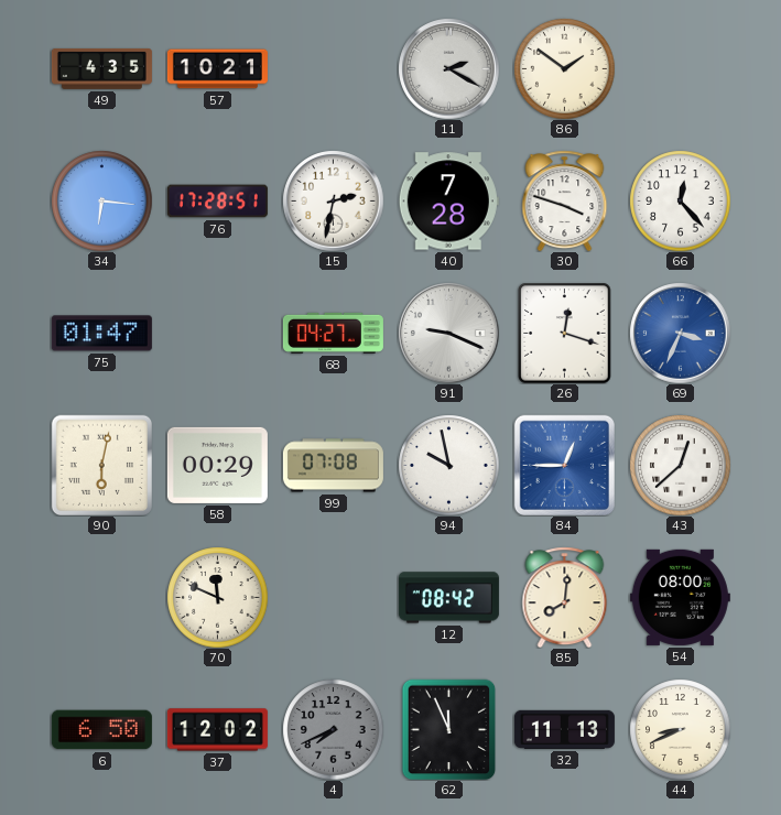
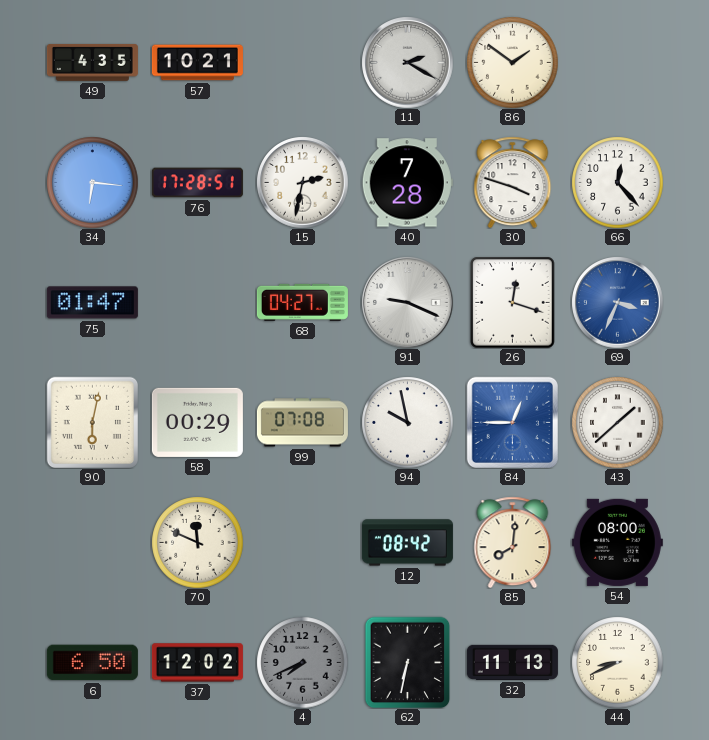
43: 12:38 -> 1:38
62: 11:56 -> 6:32
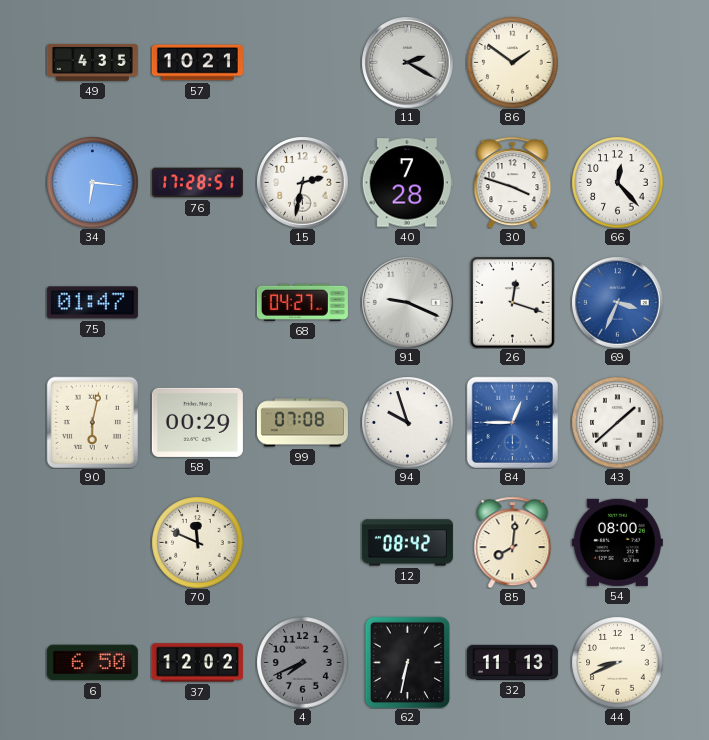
94: 9:58 -> 9:57
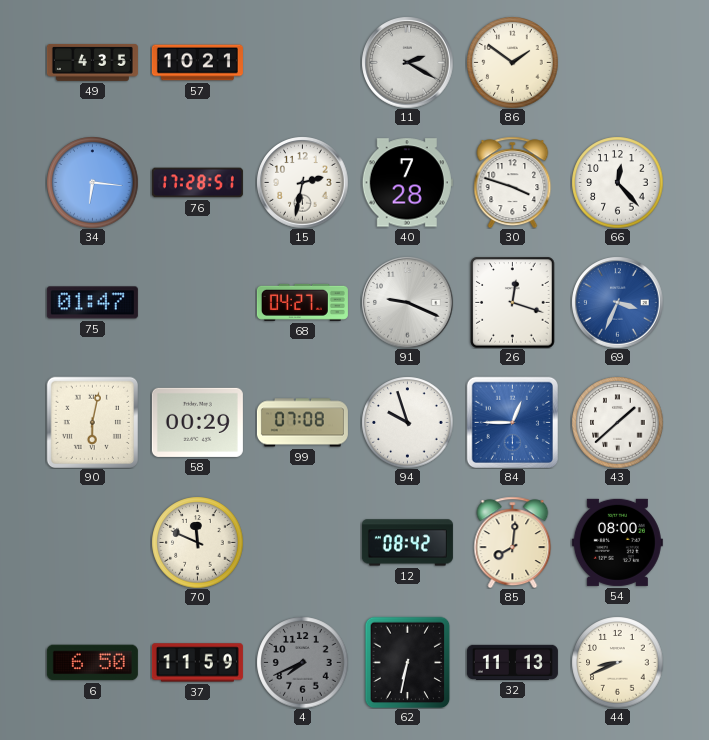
37: 12:02 -> 11:59
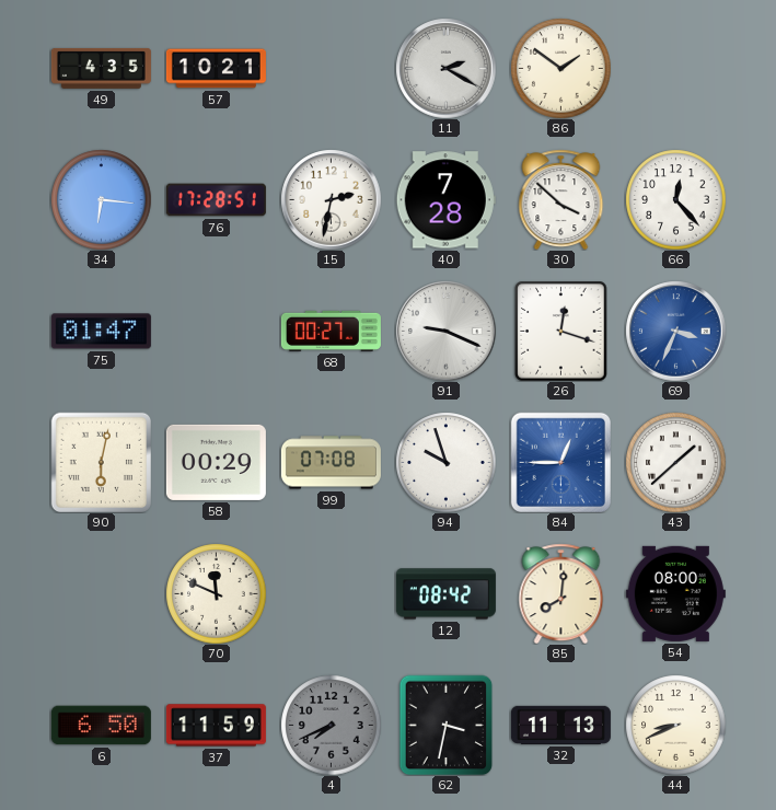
30: 3:48 -> 3:52
68: 04:27 -> 00:27
62: 6:32 -> 3:32
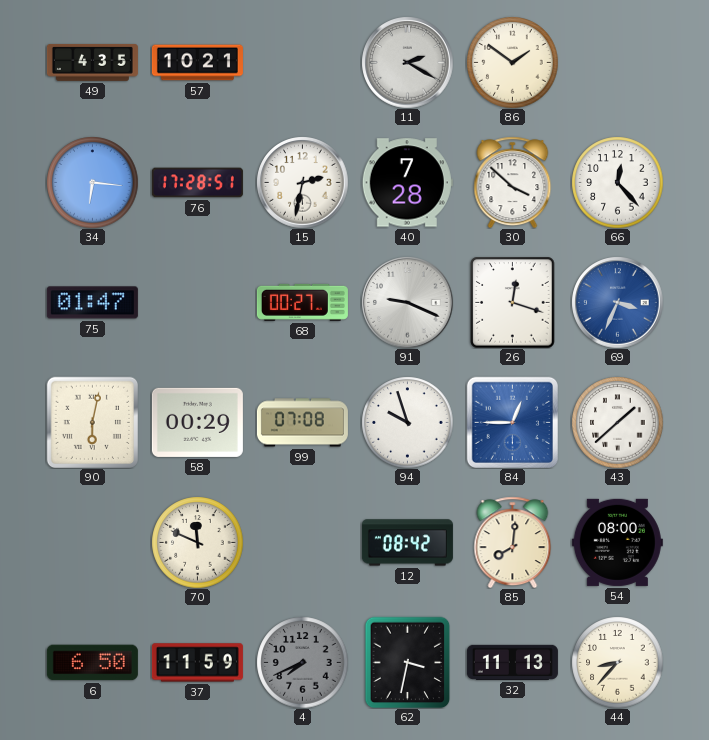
44: 8:41 -> 8:37
